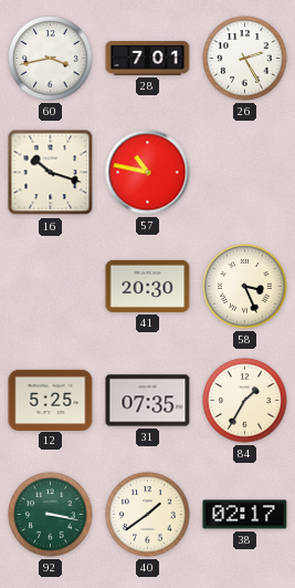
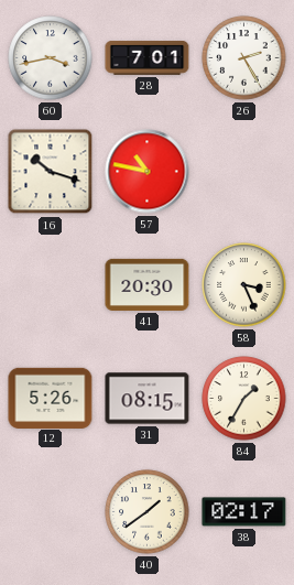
12: 5:25 -> 5:26
31: 07:35 -> 08:15
92: 3:17 -> none
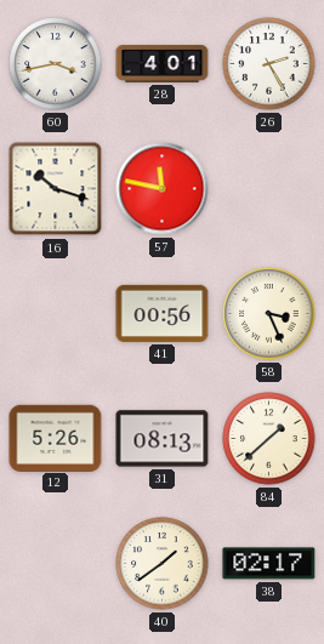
28: 7:01 -> 4:01
57: 10:47 -> 11:47
41: 20:30 -> 00:56
31: 08:15 -> 08:13
84: 1:35 -> 1:38
